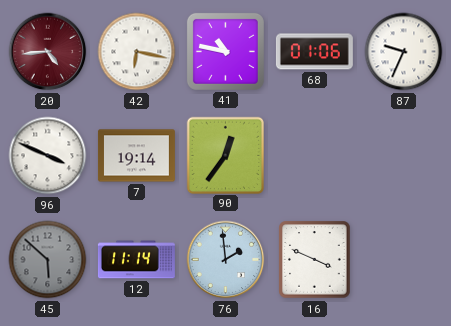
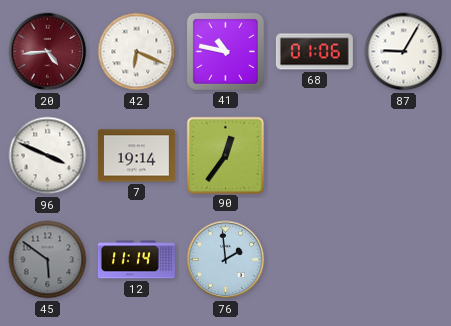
42: 6:17 -> 6:19
87: 9:34 -> 9:05
45: 5:52 -> 5:51
16: 3:49 -> none
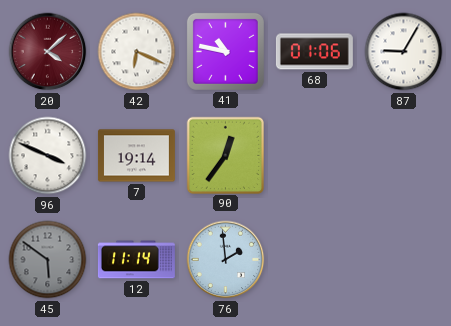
20: 4:44 -> 4:08
